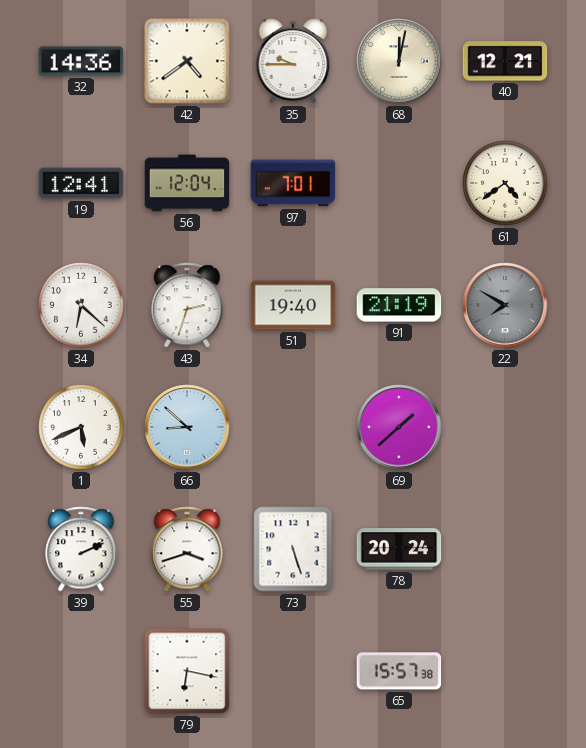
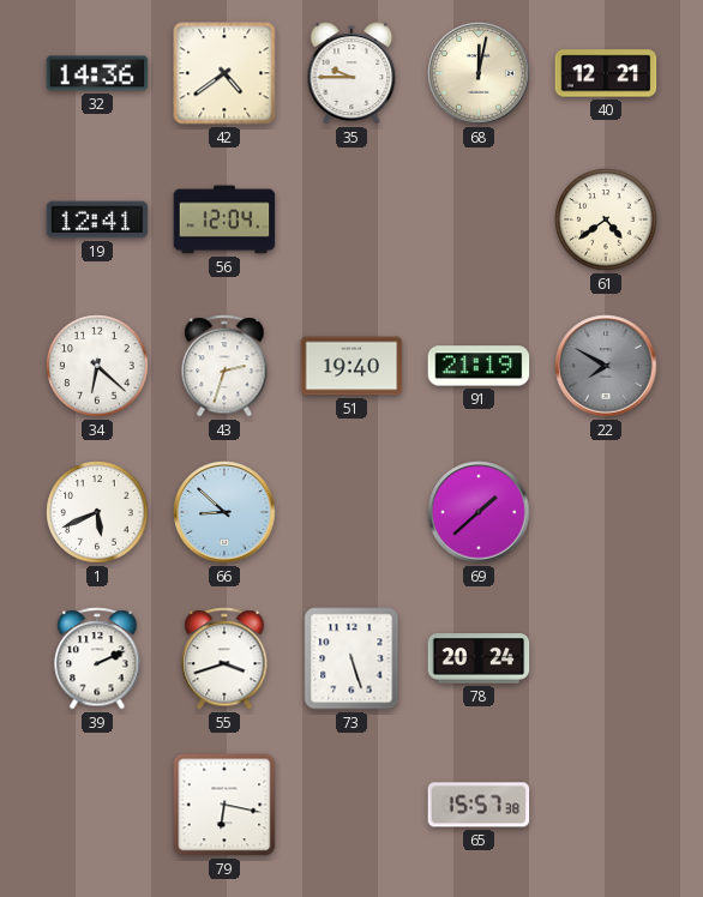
97: 7:01 -> none
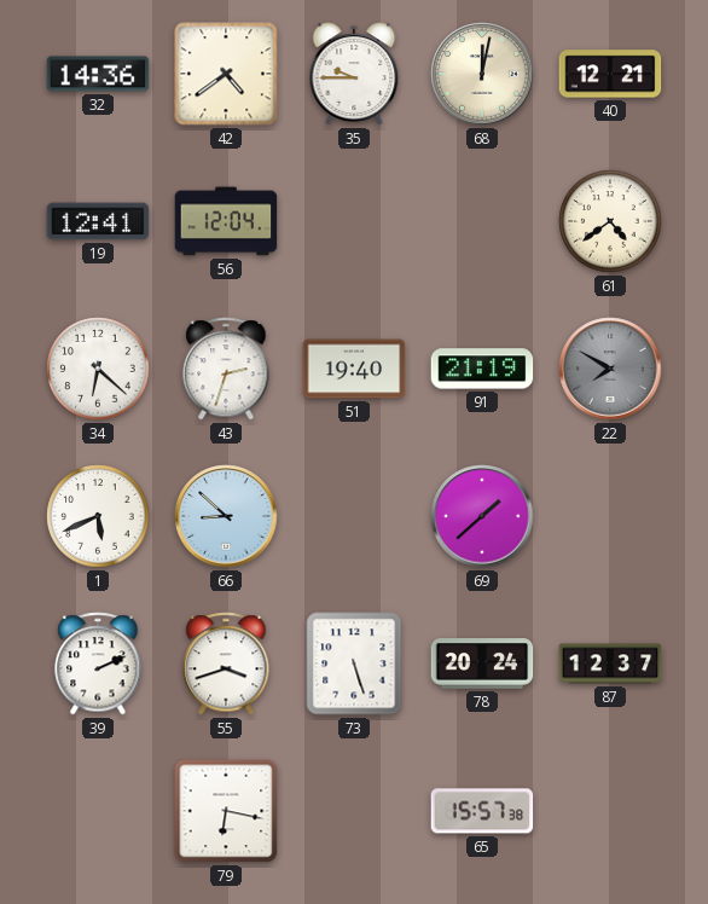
87: none -> 12:37
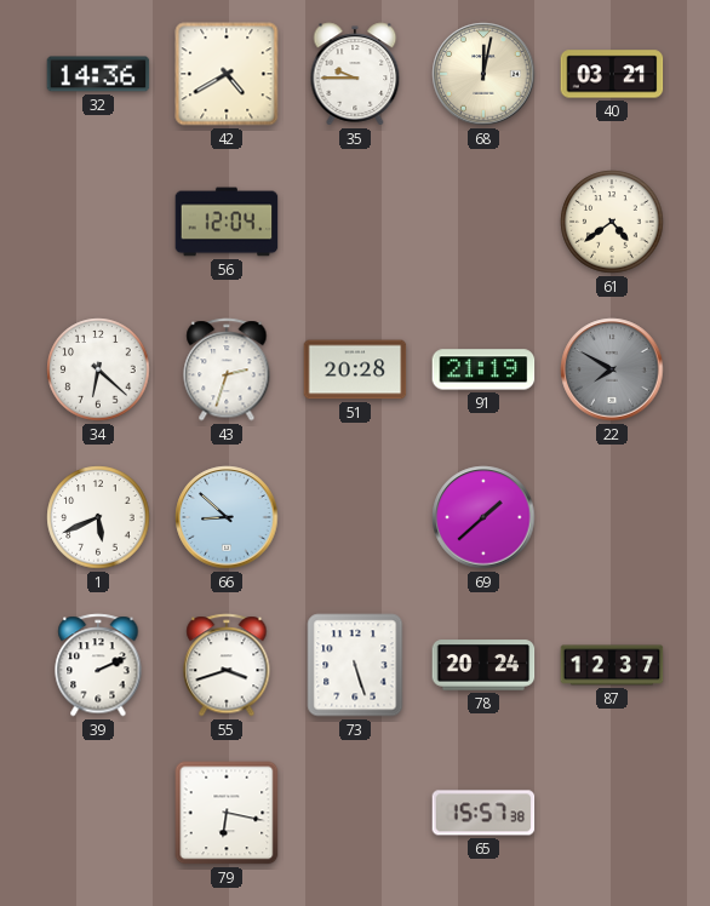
42: 4:39 -> 4:40
40: 12:21 -> 03:21
19: 12:41 -> none
51: 19:40 -> 20:28
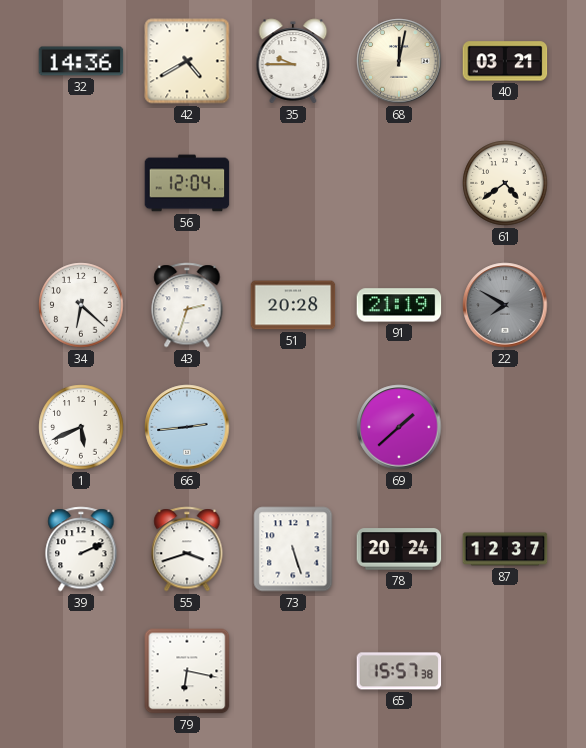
66: 8:52 -> 2:44
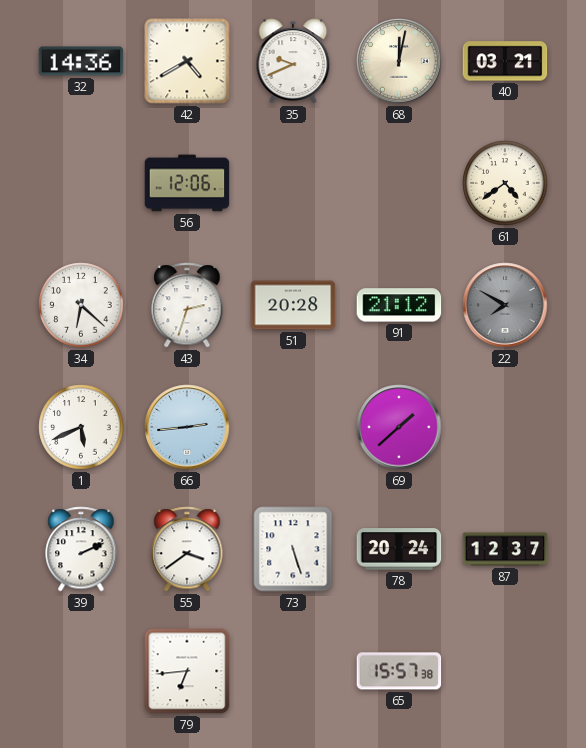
35: 9:45 -> 9:41
56: 12:04 -> 12:06
91: 21:19 -> 21:12
55: 3:42 -> 3:39
79: 6:17 -> 6:44
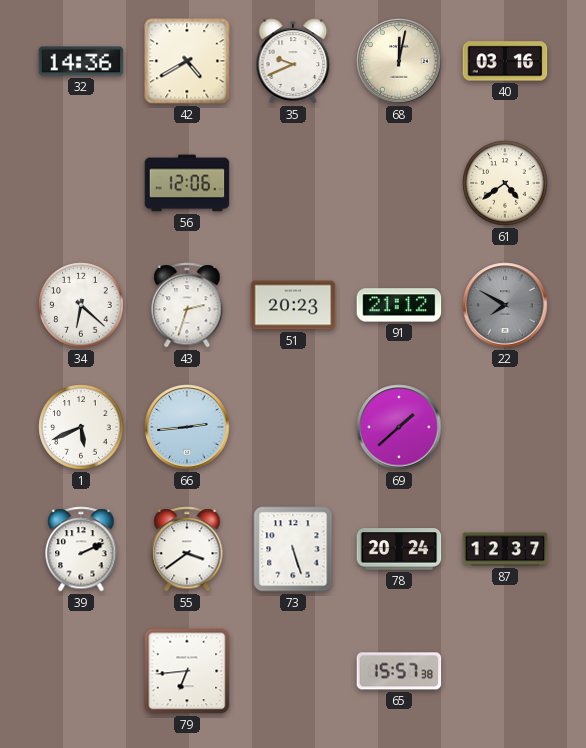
40: 03:21 -> 03:16
51: 20:28 -> 20:23
